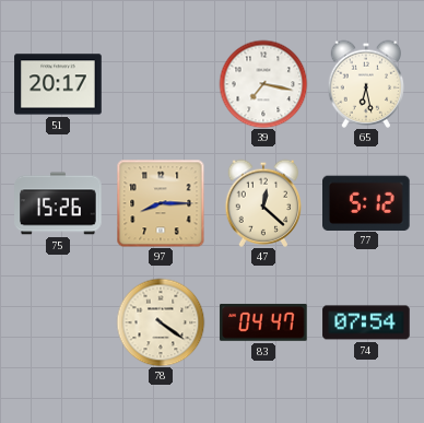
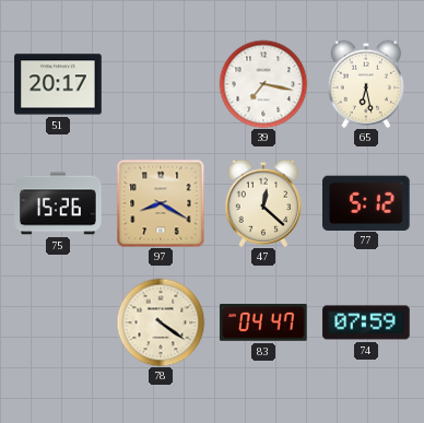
97: 8:15 -> 8:20
74: 07:54 -> 07:59
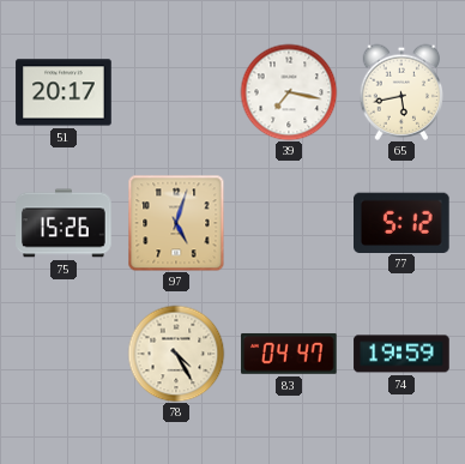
65: 6:28 -> 5:43
97: 8:20 -> 5:03
47: 12:22 -> none
78: 4:21 -> 4:25
74: 07:59 -> 19:59
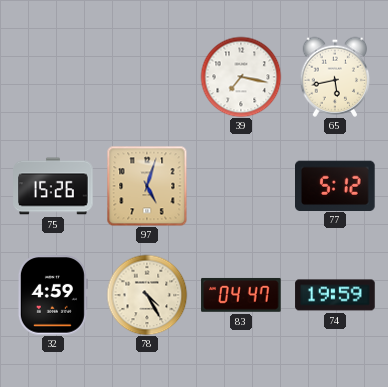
51: 20:17 -> none
32: none -> 4:59
